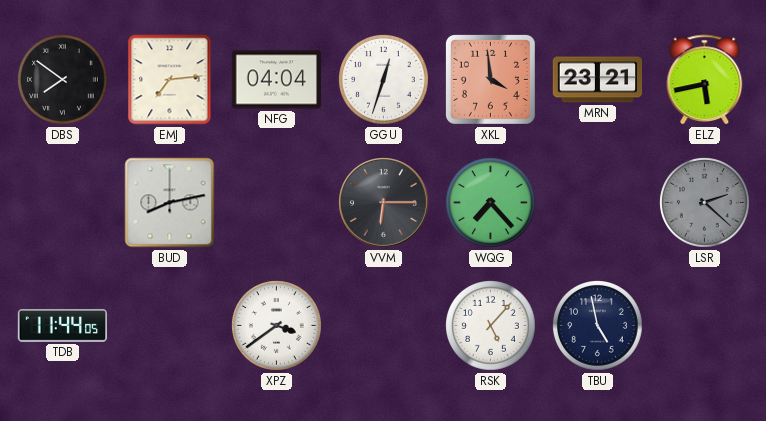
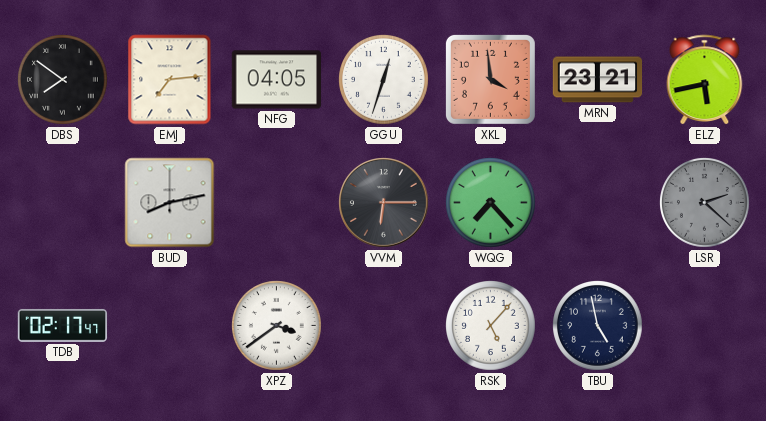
NFG: 04:04 -> 04:05
TDB: 11:44 -> 02:17
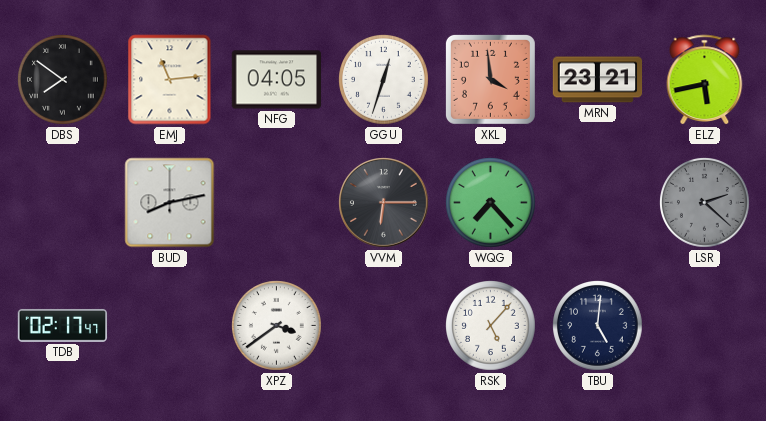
EMJ: 7:14 -> 11:14
TBU: 4:58 -> 5:01
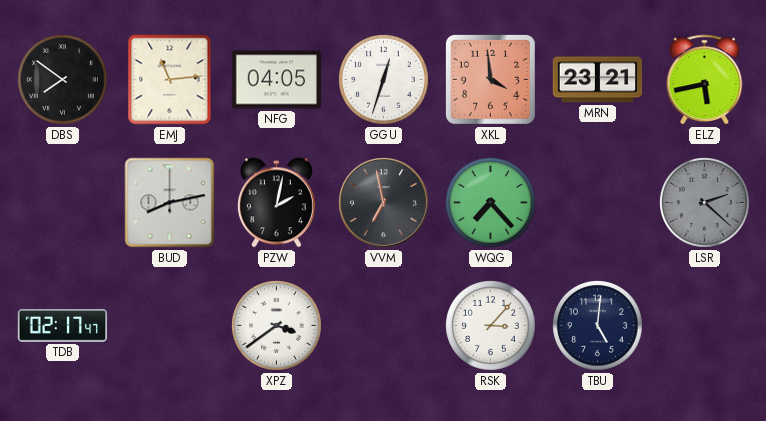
PZW: none -> 2:02
VVM: 6:15 -> 6:58
RSK: 5:07 -> 3:07
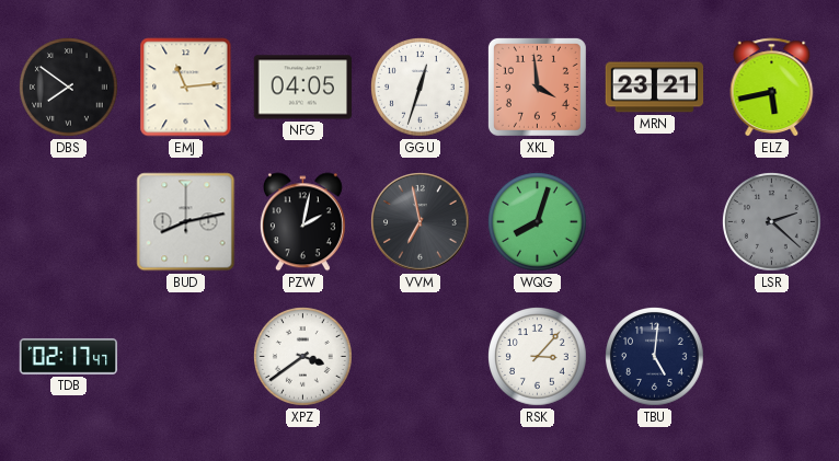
WQG: 7:23 -> 8:03
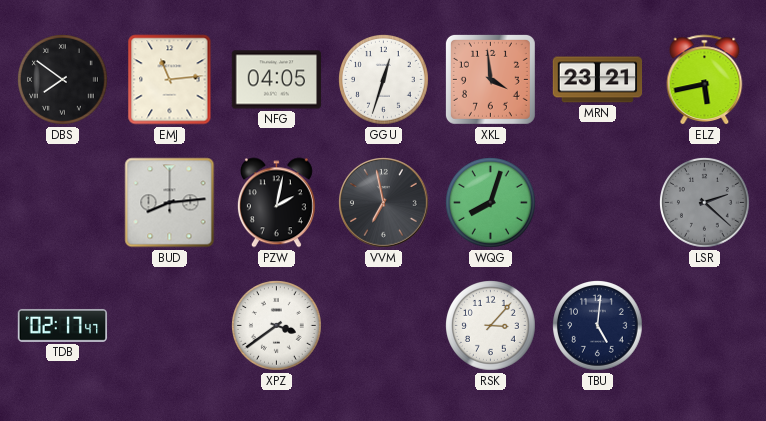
BUD: 8:13 -> 8:14
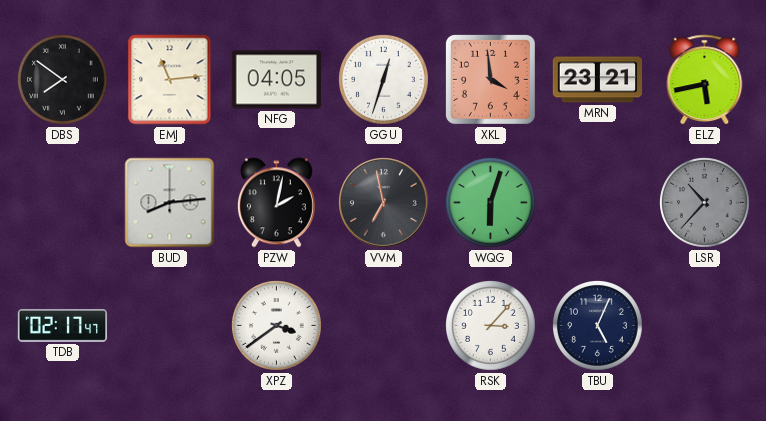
WQG: 8:03 -> 6:03
LSR: 2:22 -> 10:37
TBU: 5:01 -> 5:04
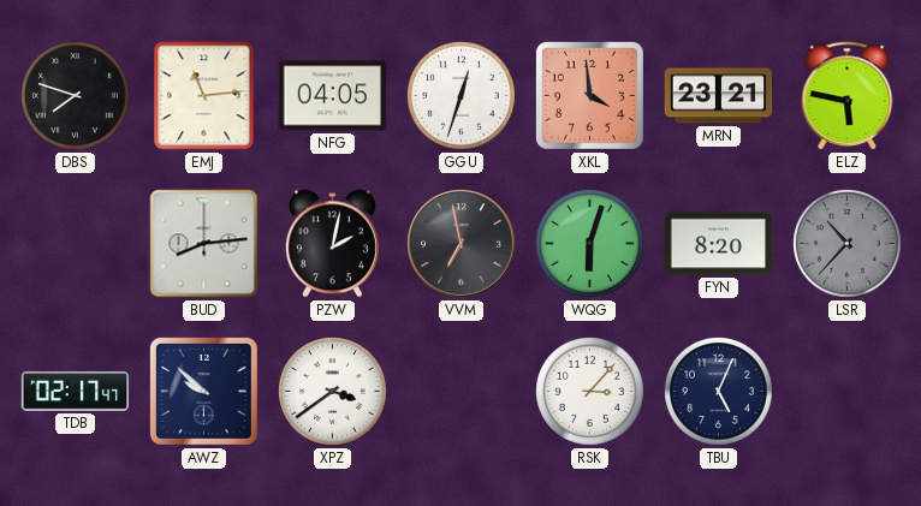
DBS: 7:51 -> 7:48
ELZ: 5:43 -> 5:47
FYN: none -> 8:20
AWZ: none -> 9:52
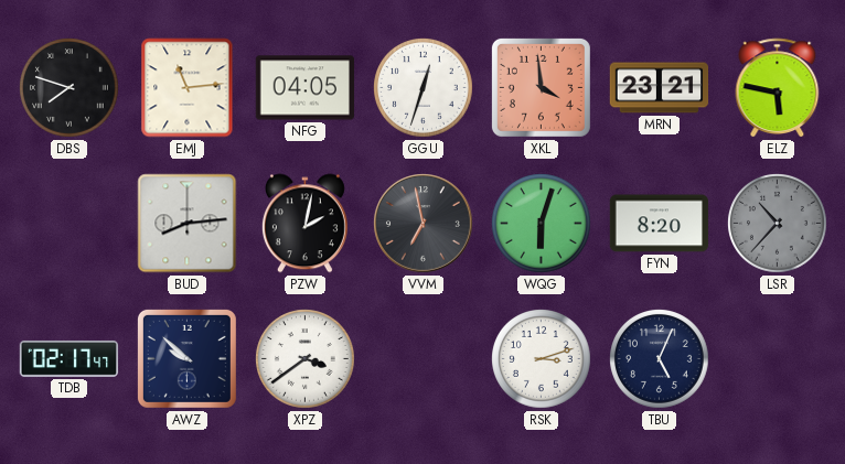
RSK: 3:07 -> 3:12
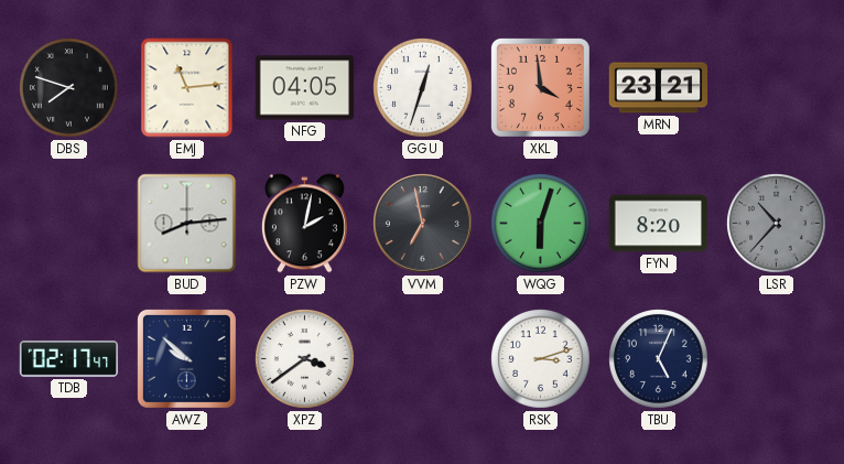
ELZ: 5:47 -> none
